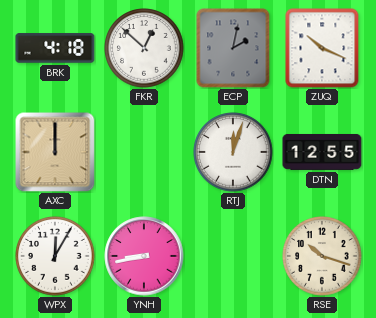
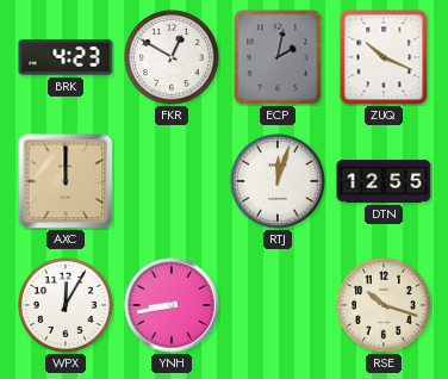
BRK: 4:18 -> 4:23
FKR: 12:52 -> 12:50
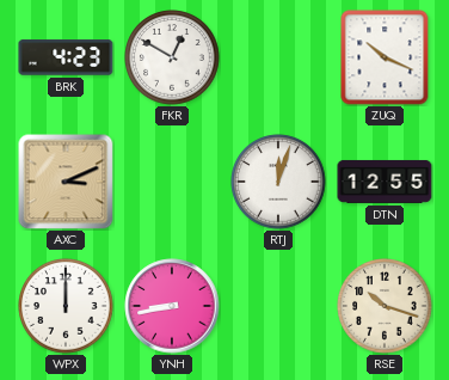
ECP: 2:02 -> none
AXC: 12:00 -> 3:11
WPX: 12:05 -> 12:00
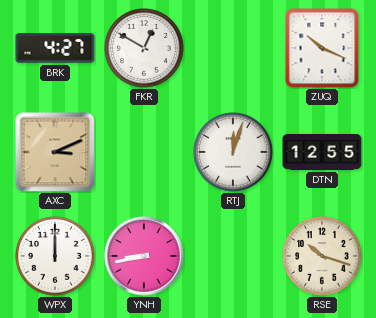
BRK: 4:23 -> 4:27
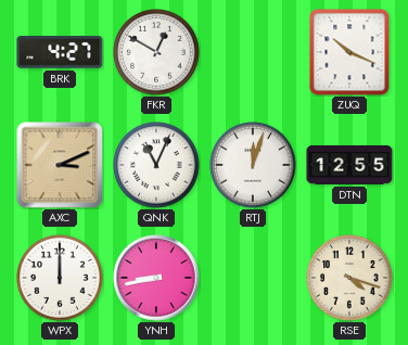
QNK: none -> 11:04
RSE: 10:18 -> 4:18
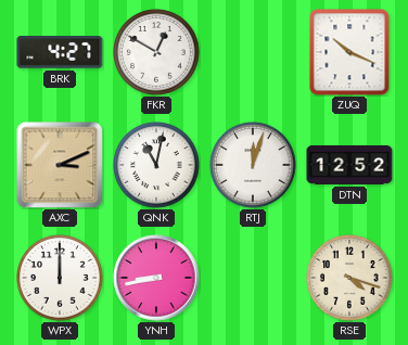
QNK: 11:04 -> 11:02
DTN: 12:55 -> 12:52
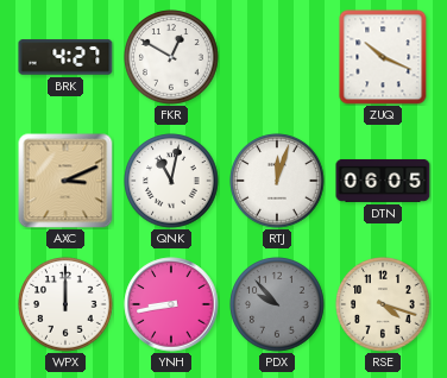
DTN: 12:52 -> 06:05
PDX: none -> 9:53
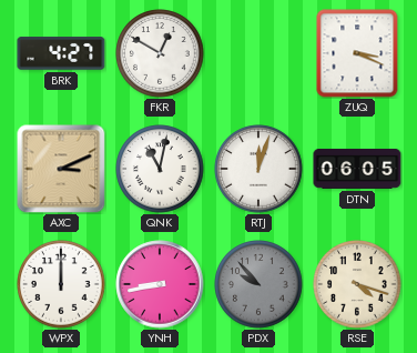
ZUQ: 10:19 -> 3:19
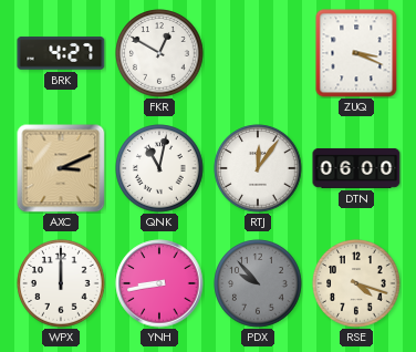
RTJ: 12:03 -> 12:06
DTN: 06:05 -> 06:00
